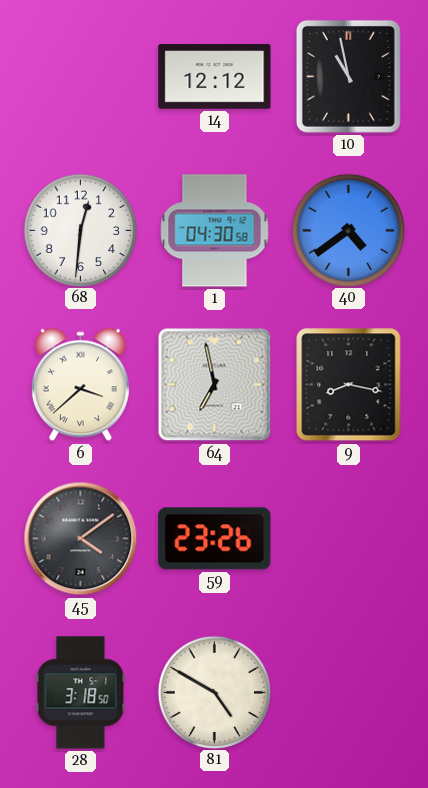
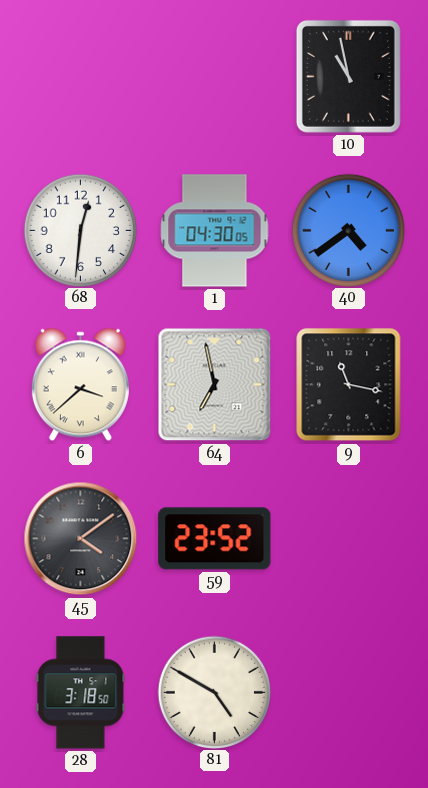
14: 12:12 -> none
1: 04:30:58 -> 04:30:05
9: 8:17 -> 11:17
59: 23:26 -> 23:52
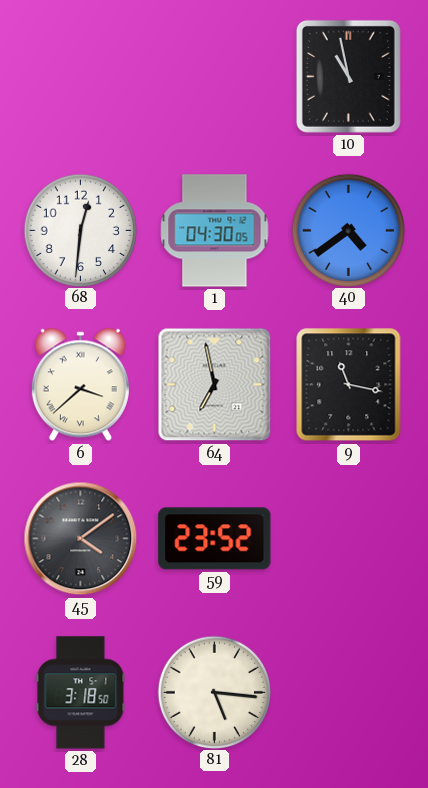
81: 4:50 -> 5:16
